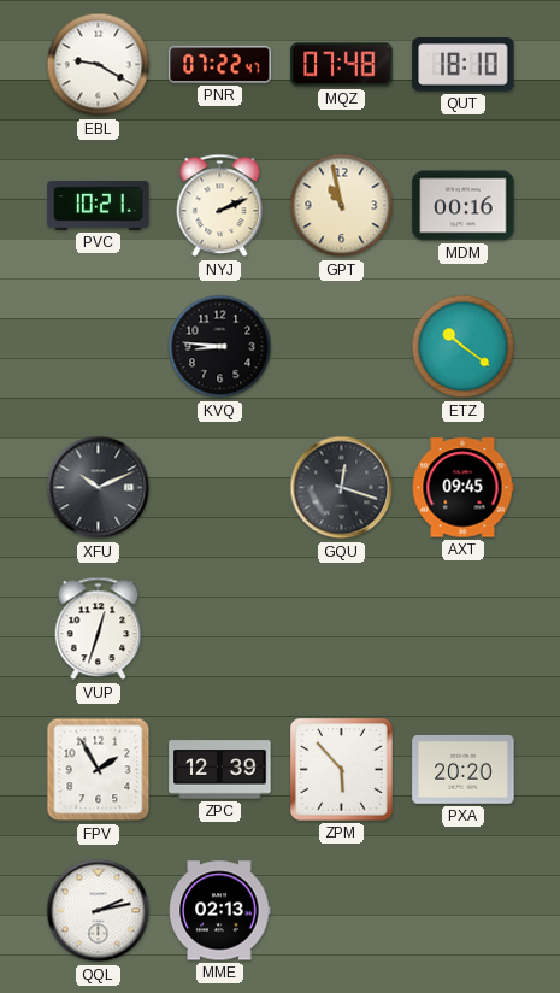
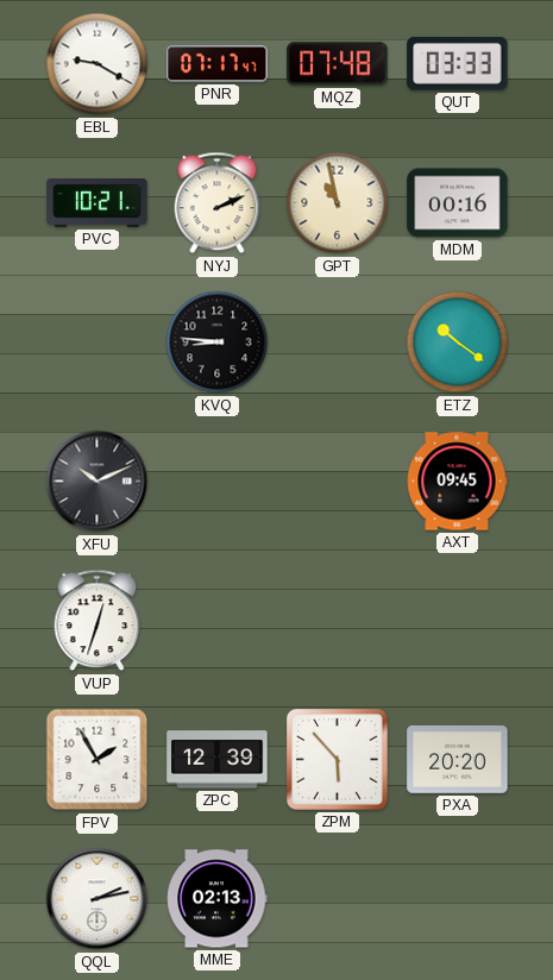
PNR: 07:22 -> 07:17
QUT: 18:10 -> 03:33
GQU: 12:18 -> none
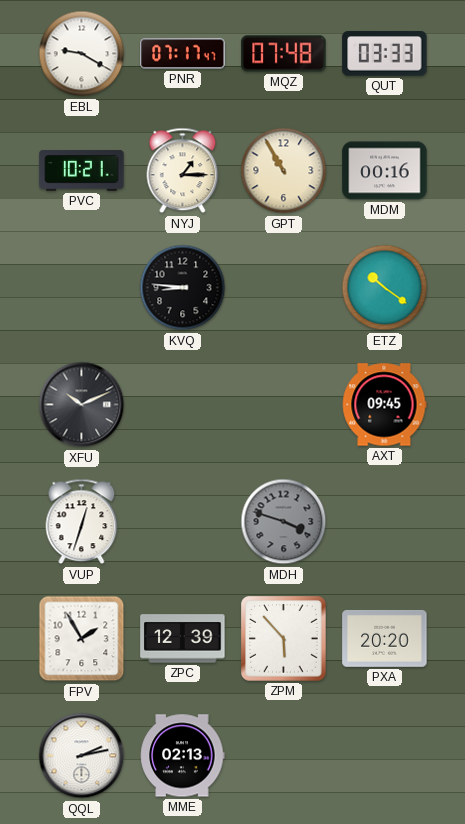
NYJ: 2:11 -> 1:15
GPT: 10:58 -> 10:55
MDH: none -> 3:48
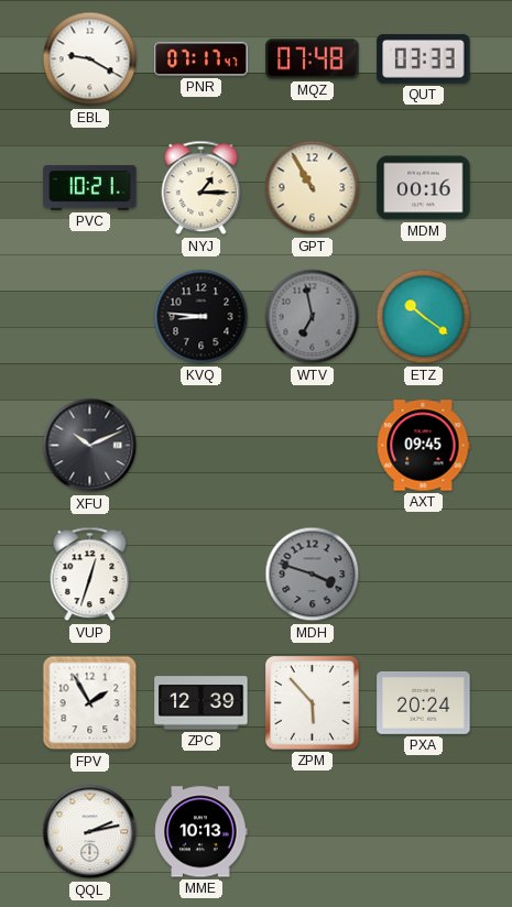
WTV: none -> 6:58
PXA: 20:20 -> 20:24
MME: 02:13 -> 10:13
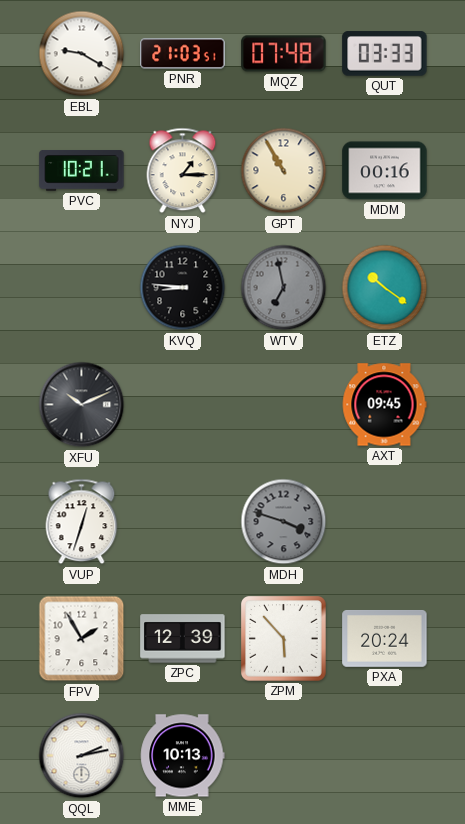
PNR: 07:17 -> 21:03
